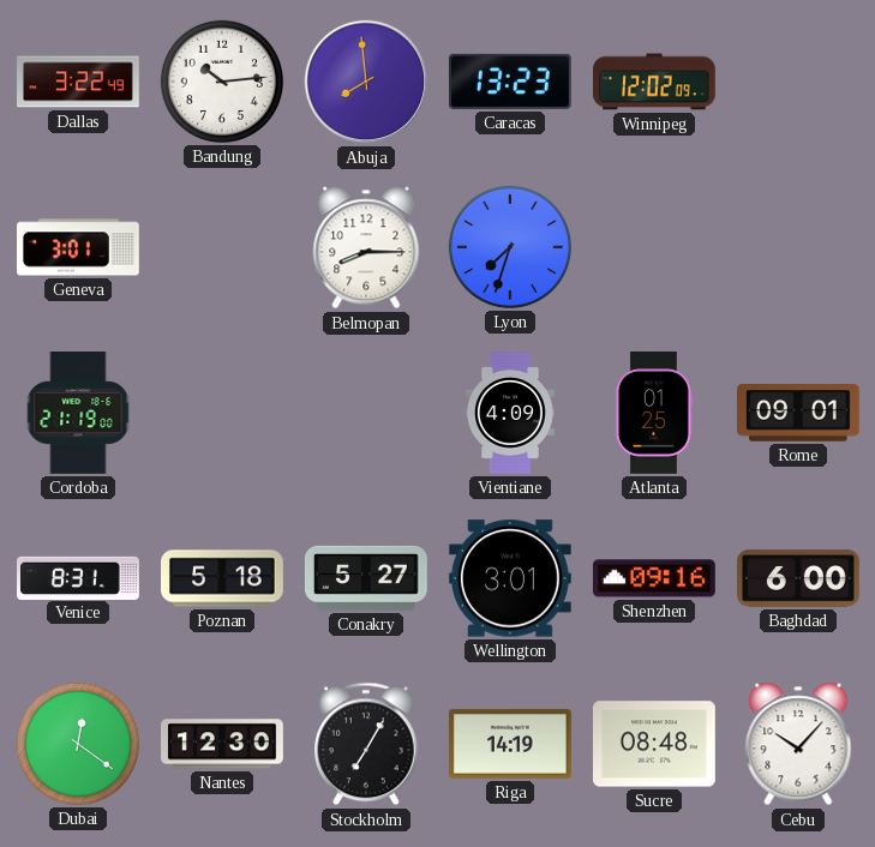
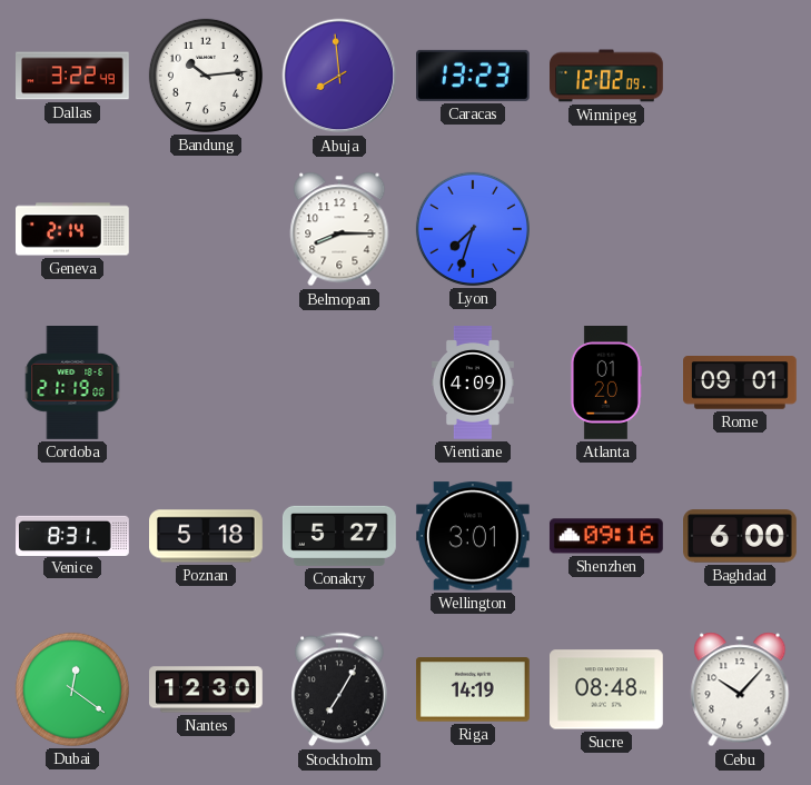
Geneva: 3:01 -> 2:14
Atlanta: 01:25 -> 01:20
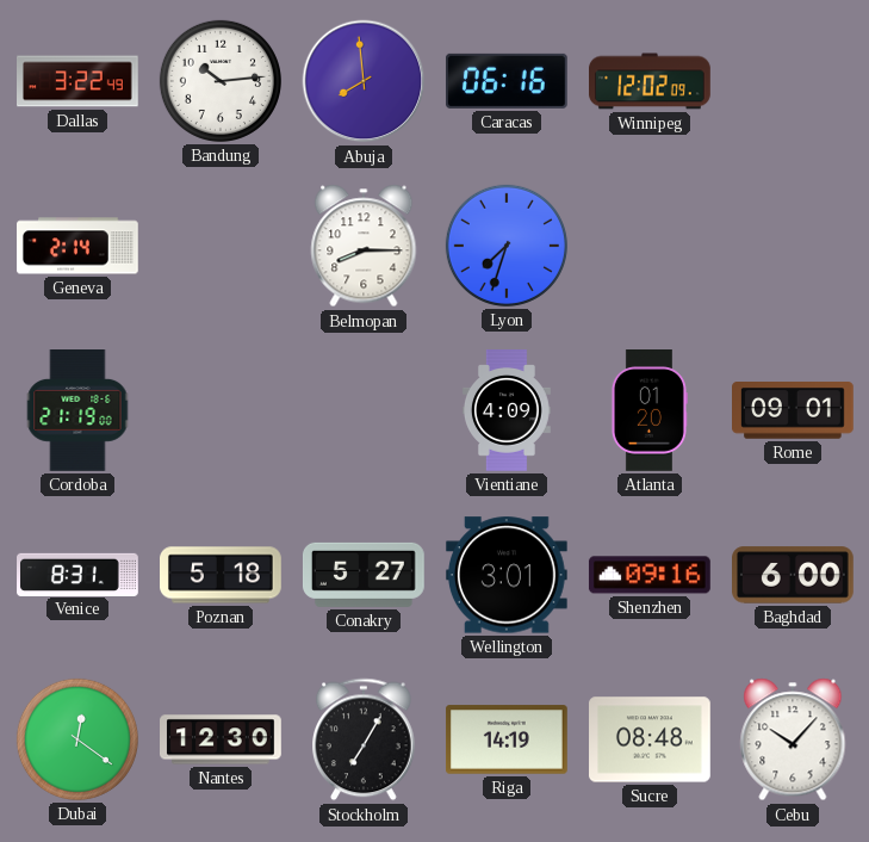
Caracas: 13:23 -> 06:16
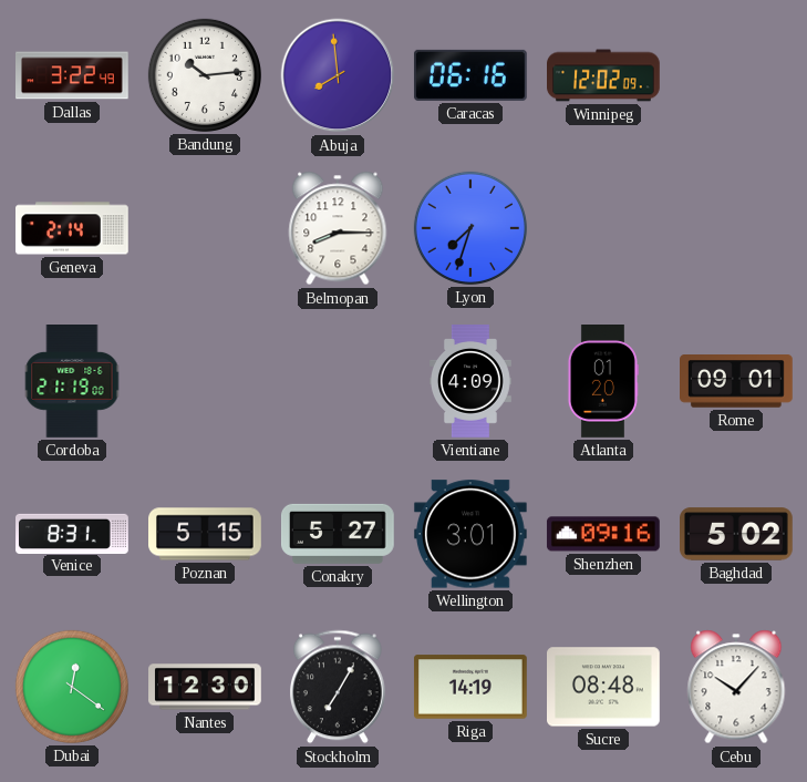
Poznan: 5:18 -> 5:15
Baghdad: 6:00 -> 5:02
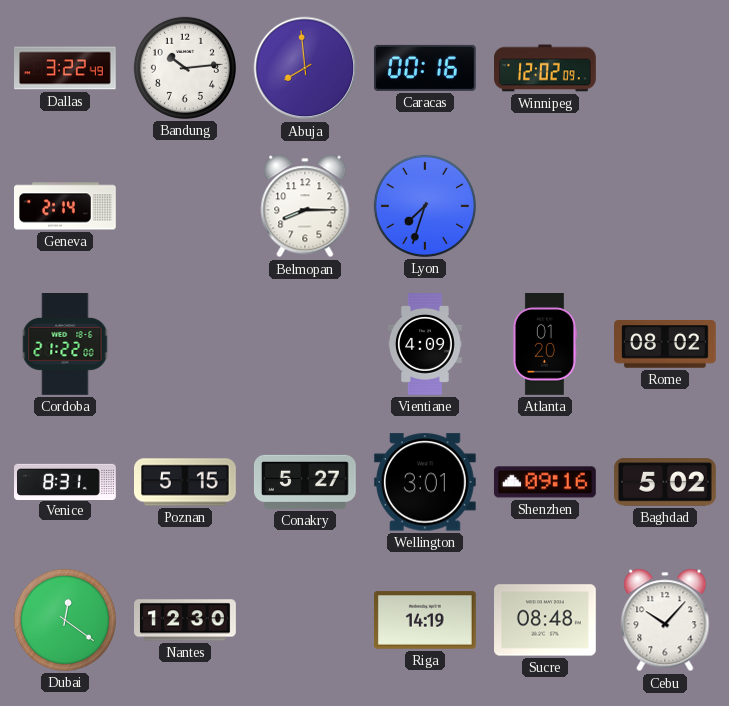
Caracas: 06:16 -> 00:16
Cordoba: 21:19 -> 21:22
Rome: 09:01 -> 08:02
Stockholm: 7:05 -> none
